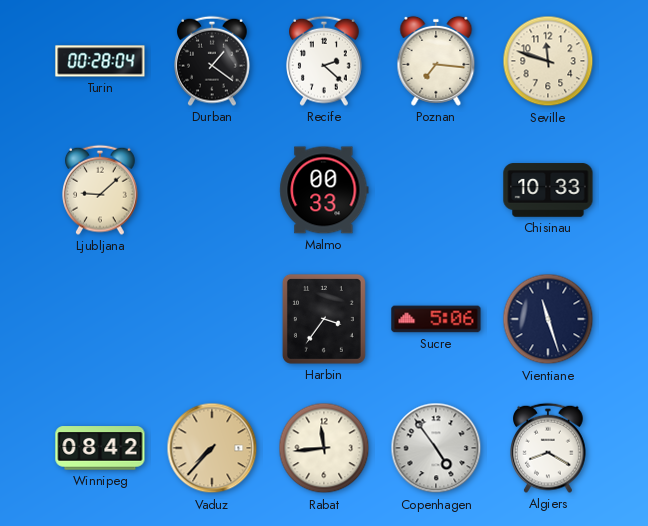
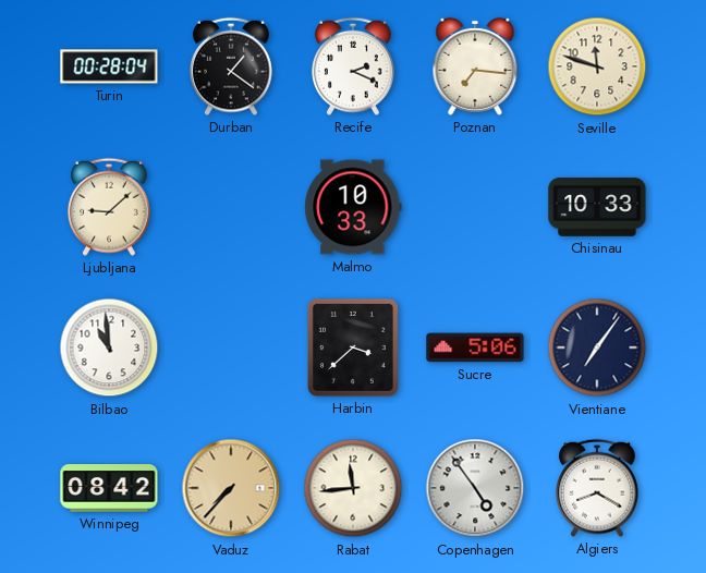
Recife: 2:22 -> 2:19
Malmo: 00:33 -> 10:33
Bilbao: none -> 10:59
Harbin: 3:36 -> 3:38
Vientiane: 11:27 -> 7:06
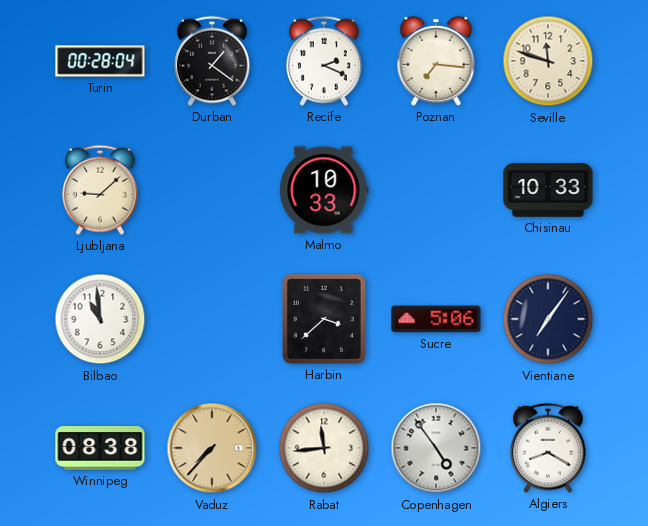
Winnipeg: 08:42 -> 08:38
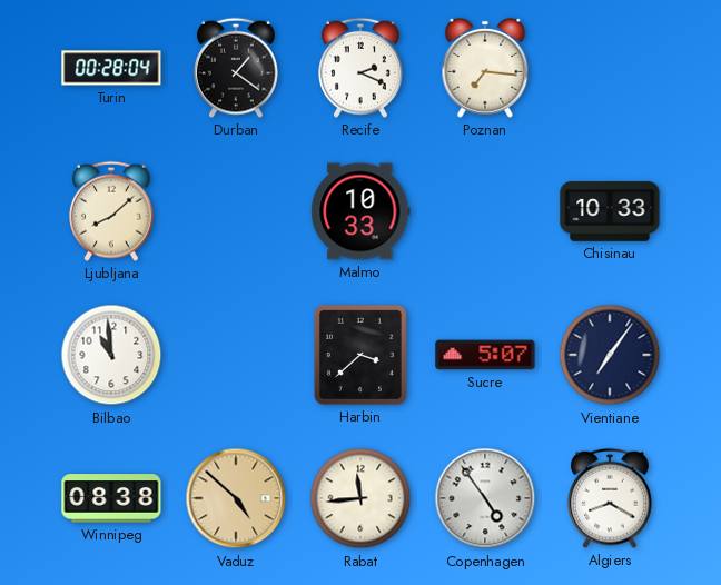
Seville: 11:48 -> none
Ljubljana: 9:08 -> 8:08
Sucre: 5:06 -> 5:07
Vaduz: 7:37 -> 4:52
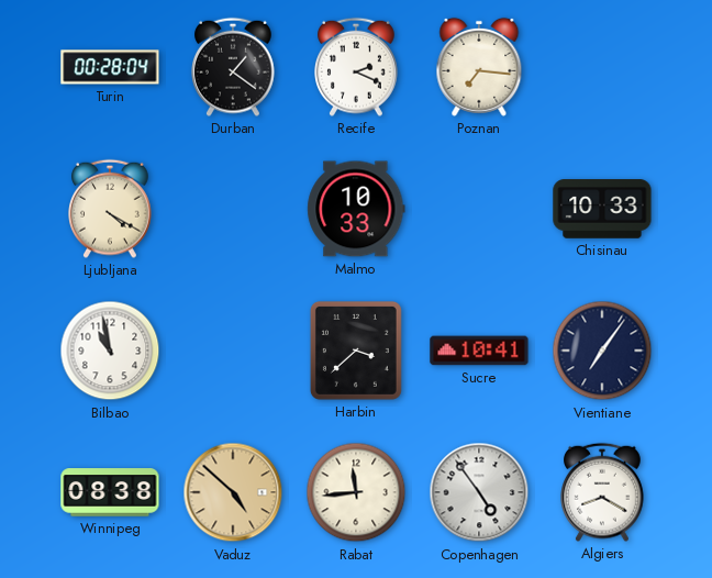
Ljubljana: 8:08 -> 4:20
Bilbao: 10:59 -> 10:58
Sucre: 5:07 -> 10:41
